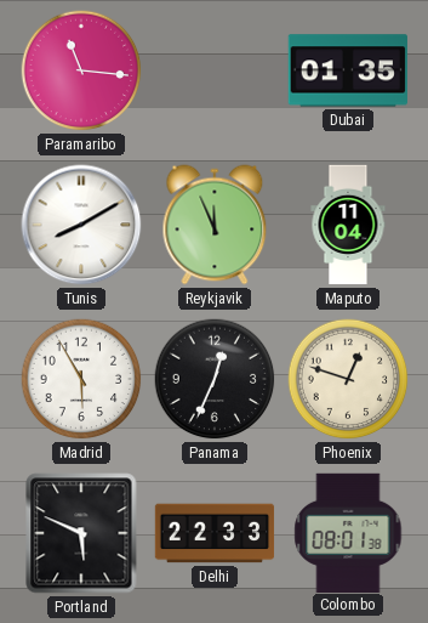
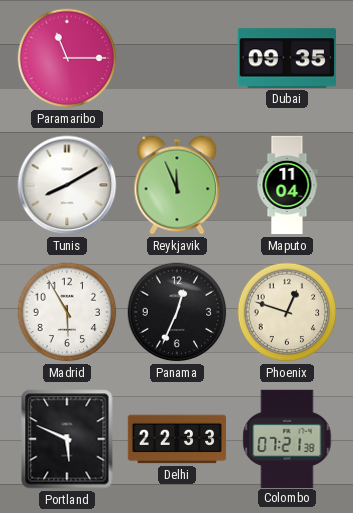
Paramaribo: 11:16 -> 11:15
Dubai: 01:35 -> 09:35
Colombo: 08:01 -> 07:21
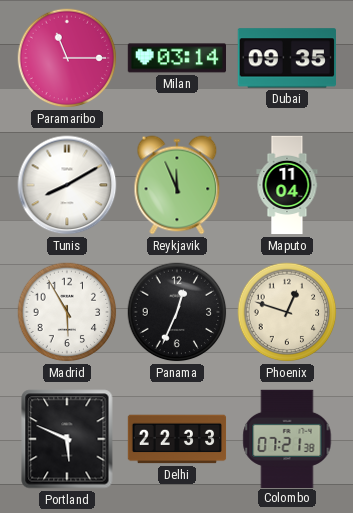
Milan: none -> 03:14
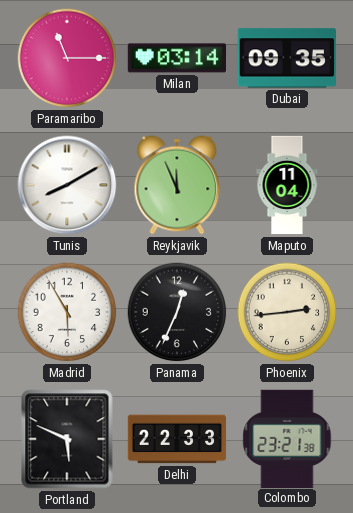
Phoenix: 12:48 -> 2:44
Colombo: 07:21 -> 23:21
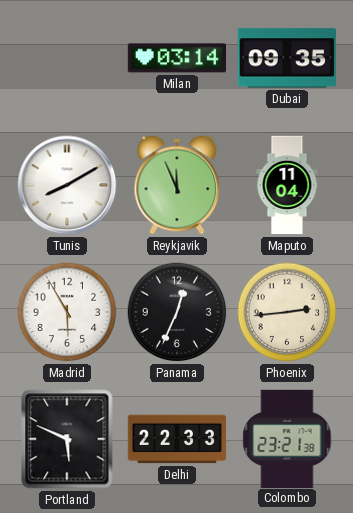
Paramaribo: 11:15 -> none
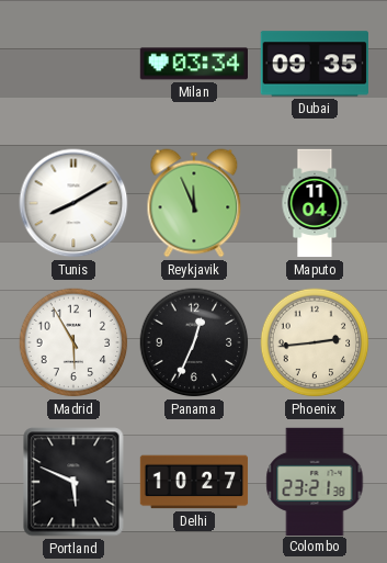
Milan: 03:14 -> 03:34
Delhi: 22:33 -> 10:27
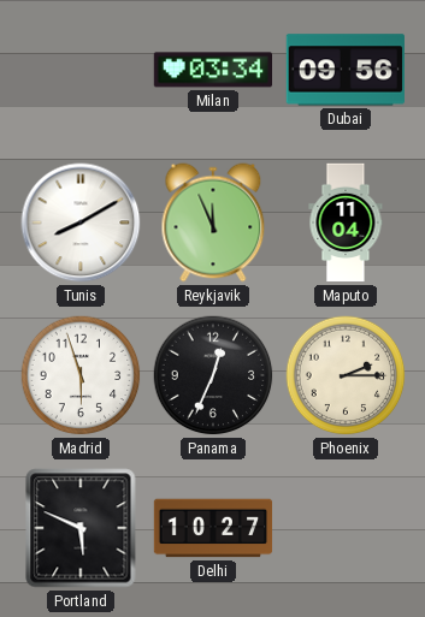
Dubai: 09:35 -> 09:56
Madrid: 5:55 -> 5:57
Phoenix: 2:44 -> 2:15
Colombo: 23:21 -> none
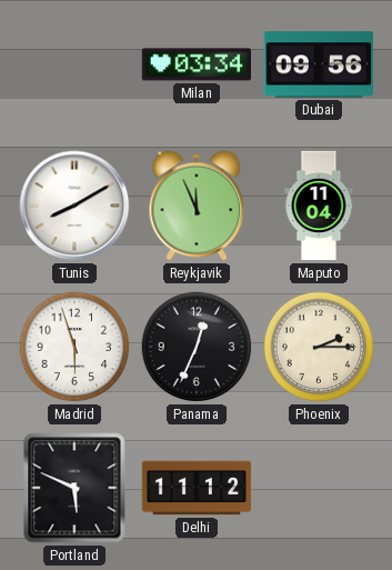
Delhi: 10:27 -> 11:12
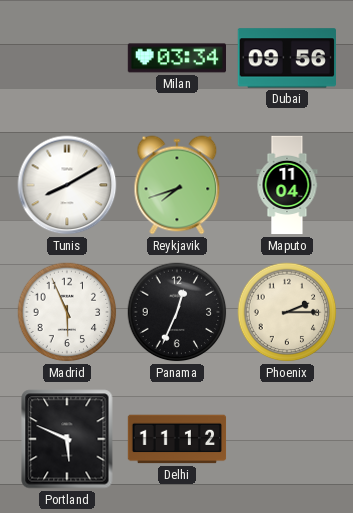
Reykjavik: 11:56 -> 7:42
Madrid: 5:57 -> 5:56
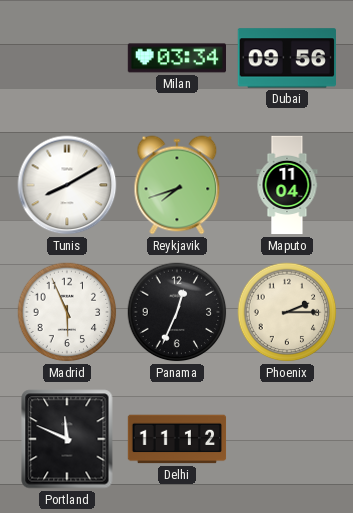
Portland: 5:49 -> 11:49
